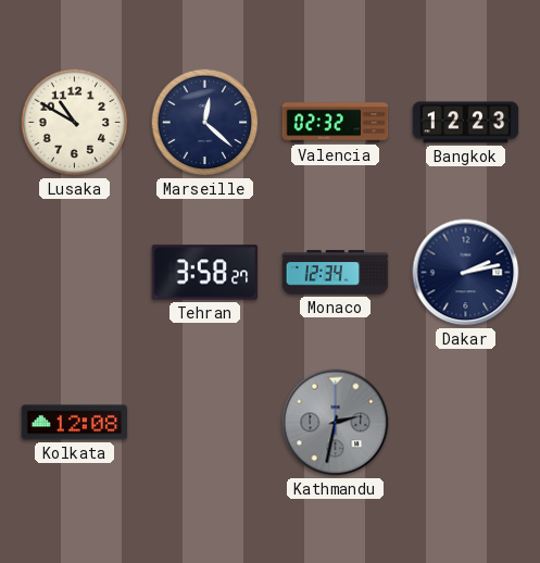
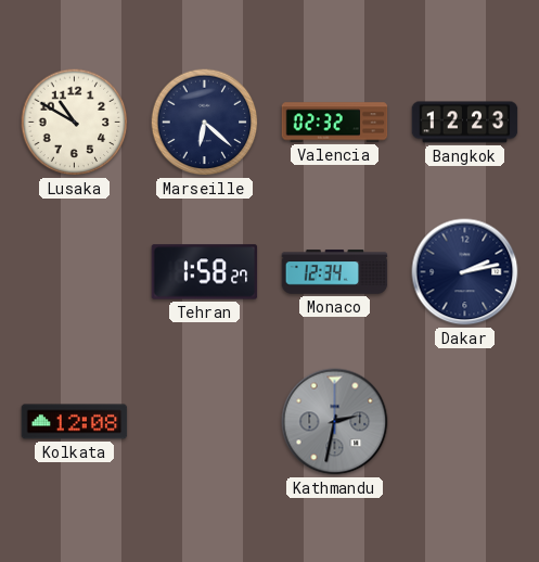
Marseille: 12:22 -> 6:22
Tehran: 3:58 -> 1:58
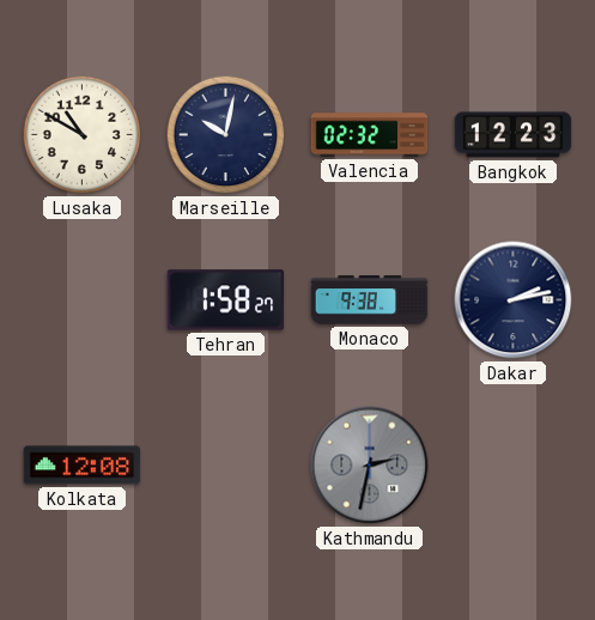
Marseille: 6:22 -> 10:02
Monaco: 12:34 -> 9:38
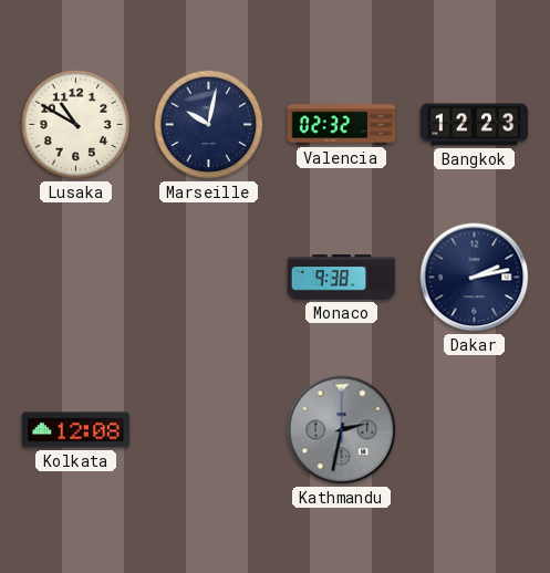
Tehran: 1:58 -> none
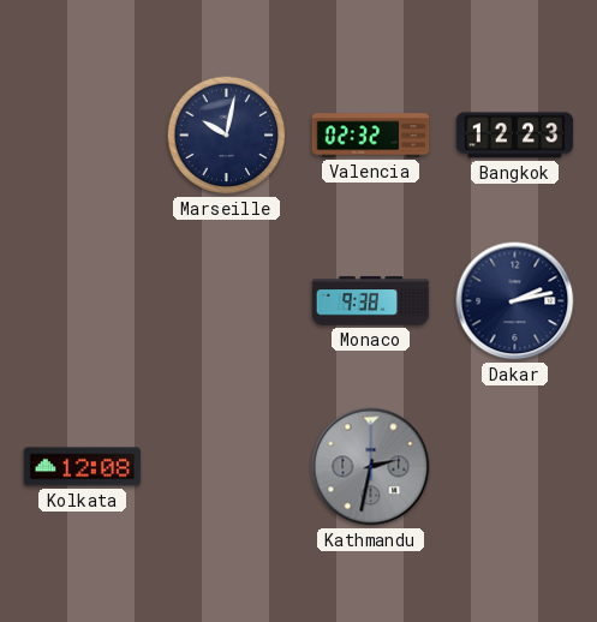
Lusaka: 10:50 -> none
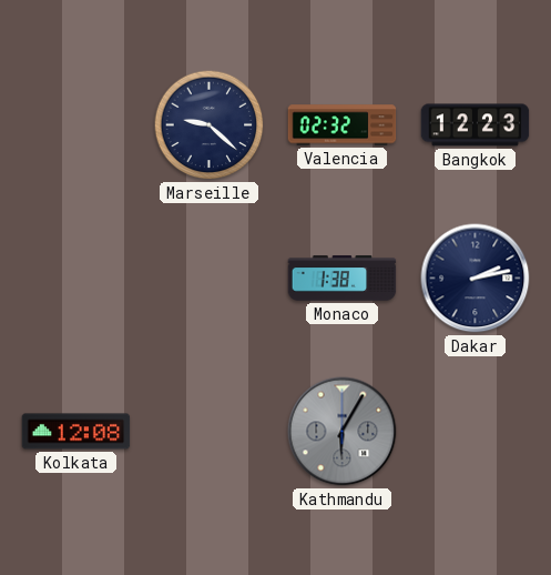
Marseille: 10:02 -> 9:22
Monaco: 9:38 -> 1:38
Kathmandu: 2:32 -> 6:05
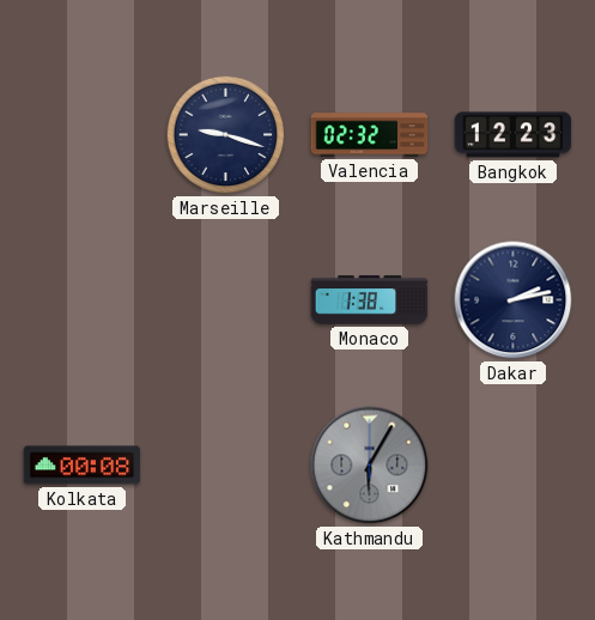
Marseille: 9:22 -> 9:18
Kolkata: 12:08 -> 00:08
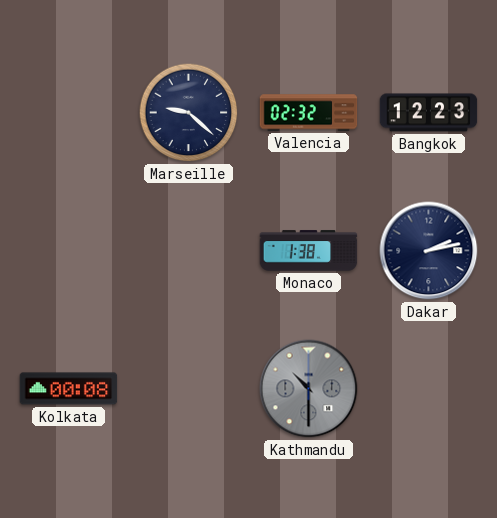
Marseille: 9:18 -> 9:22
Kathmandu: 6:05 -> 10:30
